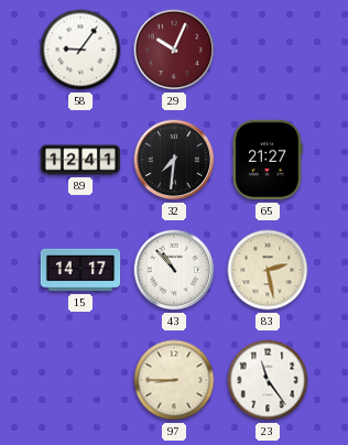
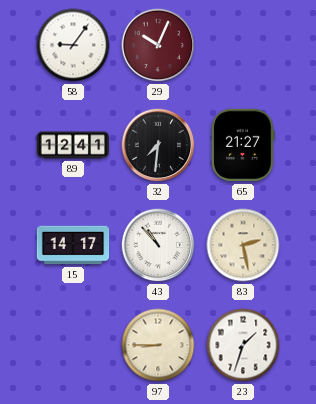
23: 11:24 -> 1:33
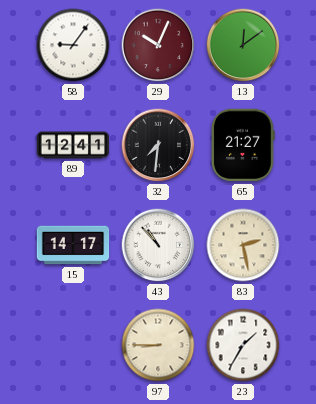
13: none -> 12:09
23: 1:33 -> 1:35
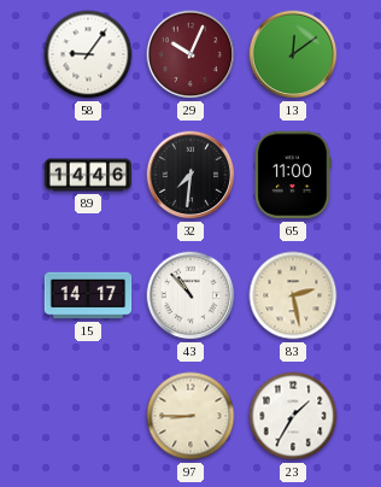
89: 12:41 -> 14:46
65: 21:27 -> 11:00
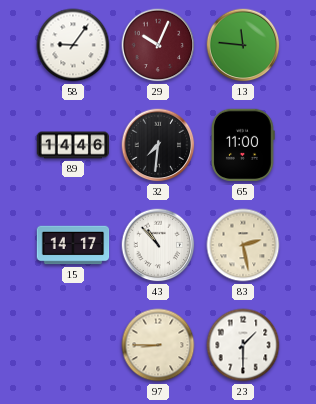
13: 12:09 -> 11:46
23: 1:35 -> 1:30
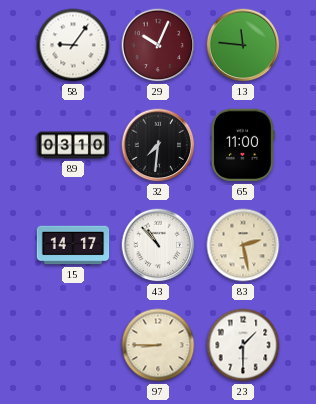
89: 14:46 -> 03:10
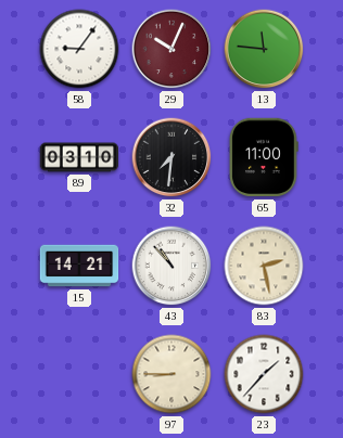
15: 14:17 -> 14:21
23: 1:30 -> 1:37
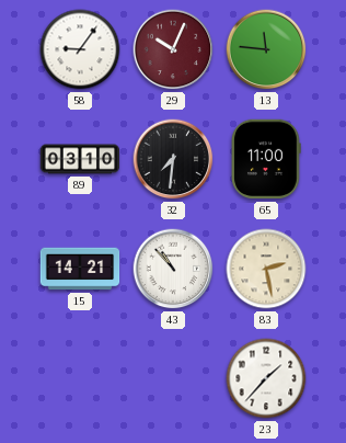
97: 8:45 -> none
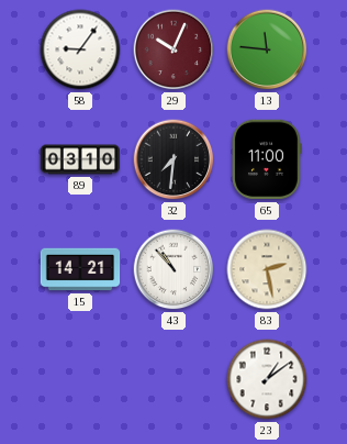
23: 1:37 -> 1:09
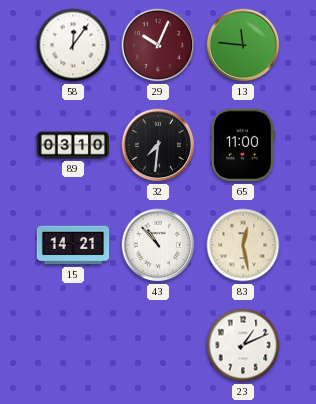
58: 9:06 -> 12:06
83: 2:28 -> 12:28
23: 1:09 -> 1:11
